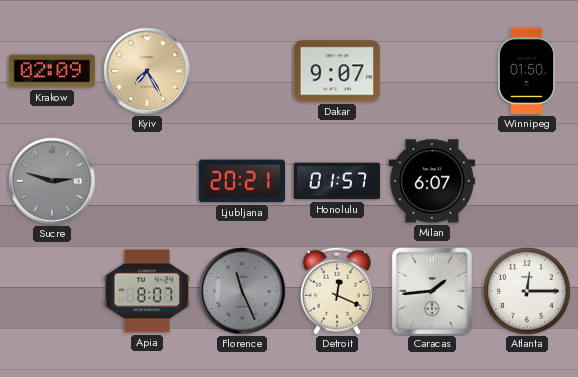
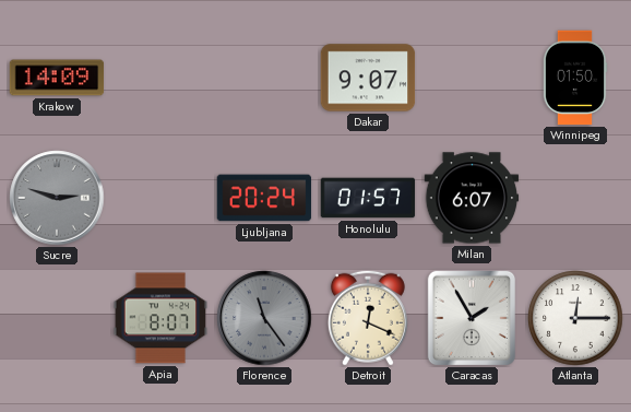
Krakow: 02:09 -> 14:09
Kyiv: 7:25 -> none
Ljubljana: 20:21 -> 20:24
Florence: 11:26 -> 11:24
Caracas: 1:44 -> 1:55
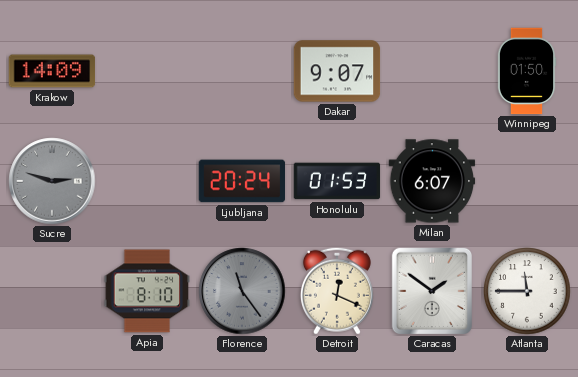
Honolulu: 01:57 -> 01:53
Apia: 8:07 -> 8:10
Caracas: 1:55 -> 1:51
Atlanta: 12:15 -> 11:45
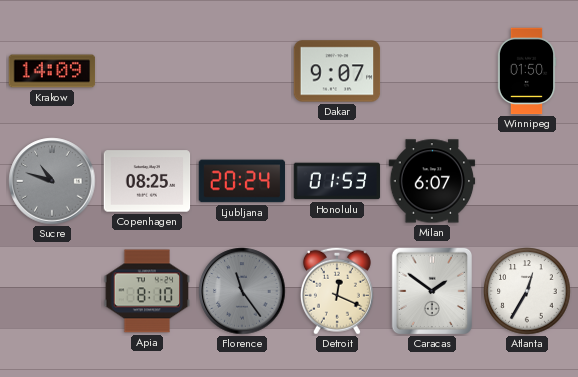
Sucre: 2:48 -> 10:48
Copenhagen: none -> 08:25
Atlanta: 11:45 -> 12:35
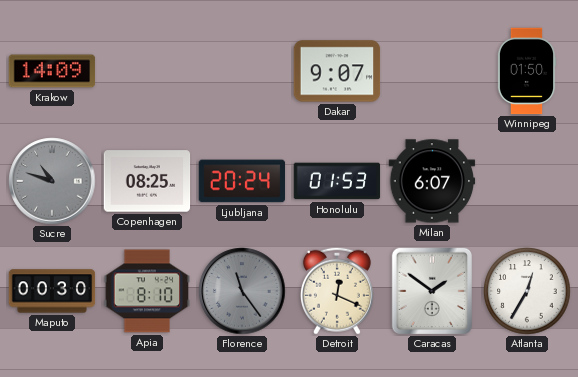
Maputo: none -> 00:30
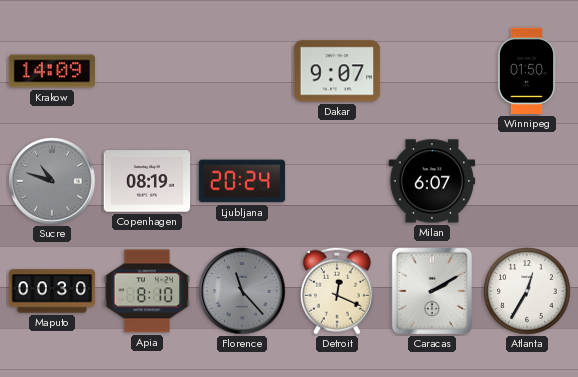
Copenhagen: 08:25 -> 08:19
Honolulu: 01:53 -> none
Florence: 11:24 -> 11:23
Caracas: 1:51 -> 2:10
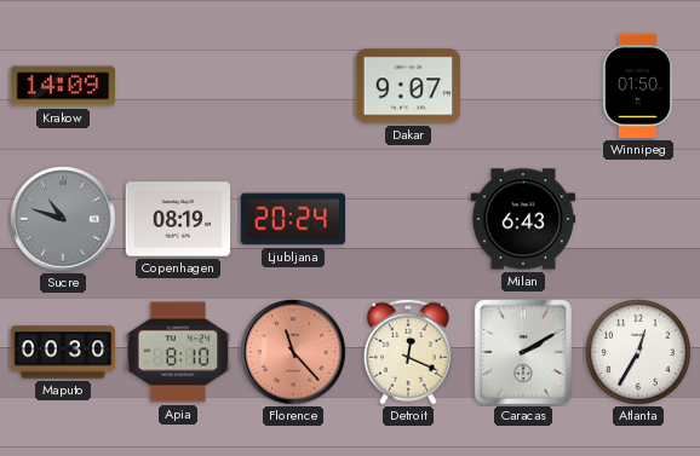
Milan: 6:07 -> 6:43
Florence dial: grey -> salmon
